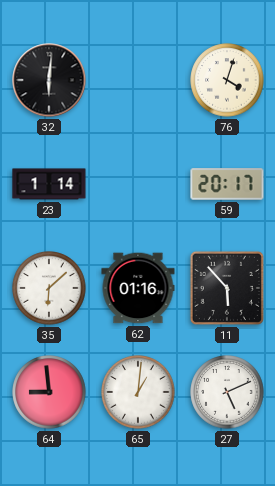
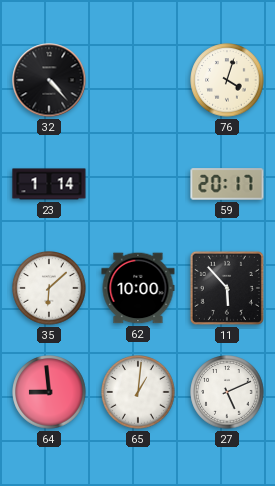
32: 6:01 -> 4:23
62: 01:16 -> 10:00
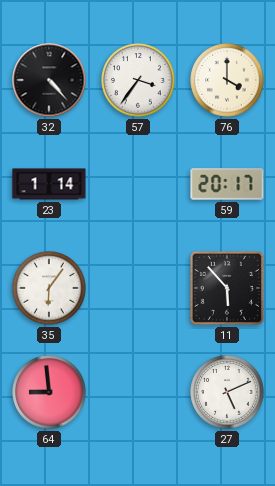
57: none -> 3:36
76: 4:03 -> 4:00
35: 6:08 -> 6:06
62: 10:00 -> none
65: 1:01 -> none
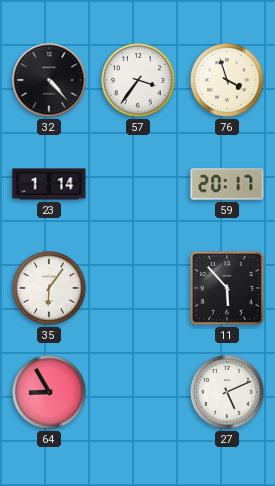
76: 4:00 -> 3:57
64: 8:59 -> 8:55
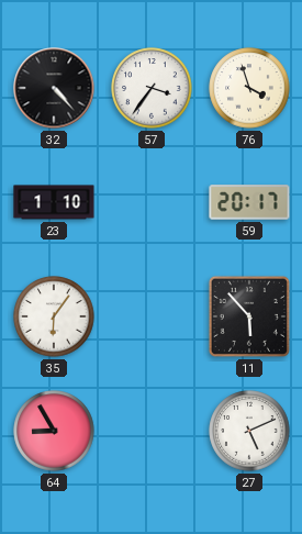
23: 1:14 -> 1:10
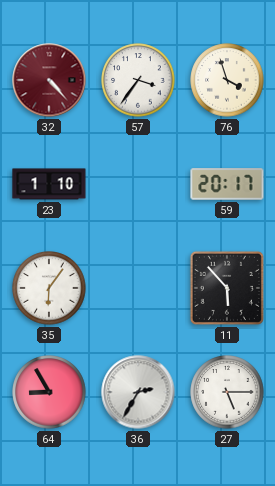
32 dial: black -> burgundy
36: none -> 2:35
27: 5:11 -> 5:15
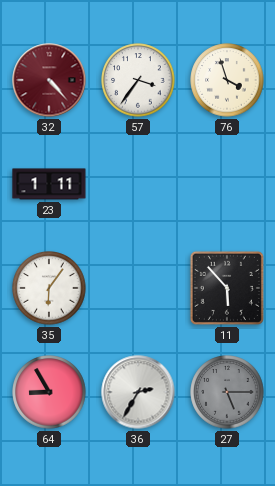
23: 1:10 -> 1:11
59: 20:17 -> none
27 dial: white -> grey
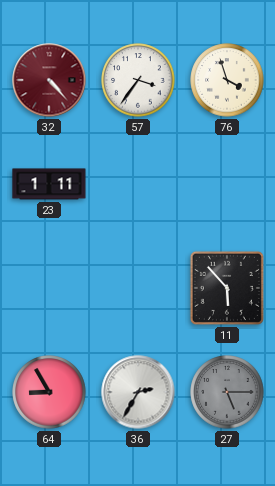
35: 6:06 -> none
